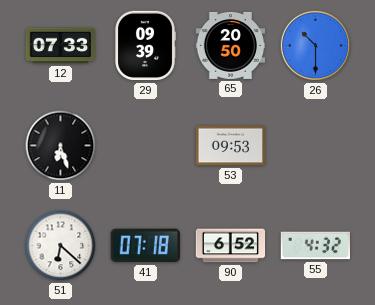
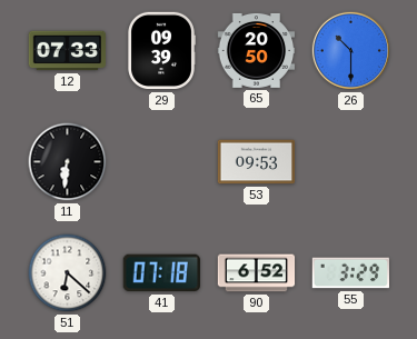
11: 6:27 -> 6:31
55: 4:32 -> 3:29
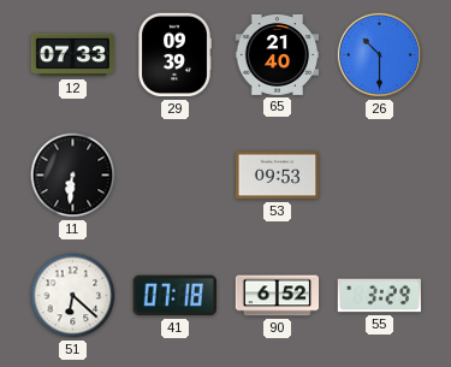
65: 20:50 -> 21:40
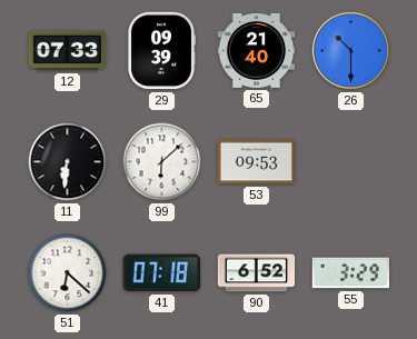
99: none -> 6:08
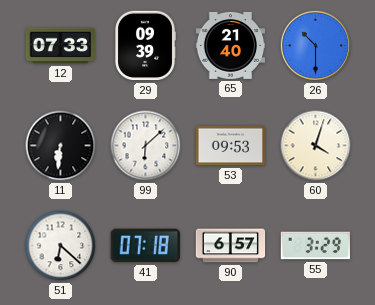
60: none -> 4:03
90: 6:52 -> 6:57
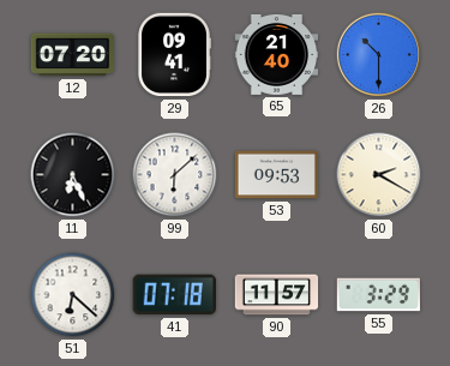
12: 07:33 -> 07:20
29: 09:39 -> 09:41
11: 6:31 -> 6:26
60: 4:03 -> 2:20
90: 6:57 -> 11:57
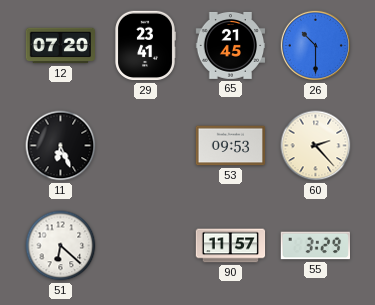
29: 09:41 -> 23:41
65: 21:40 -> 21:45
99: 6:08 -> none
60: 2:20 -> 2:23
41: 07:18 -> none
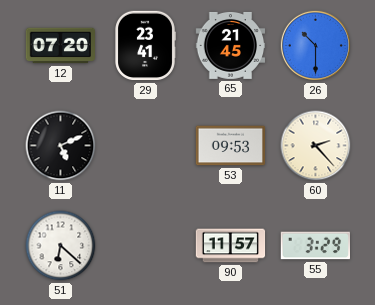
11: 6:26 -> 5:11
